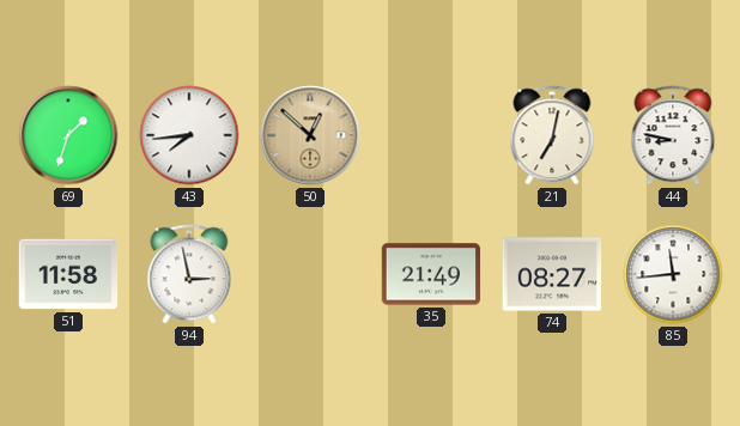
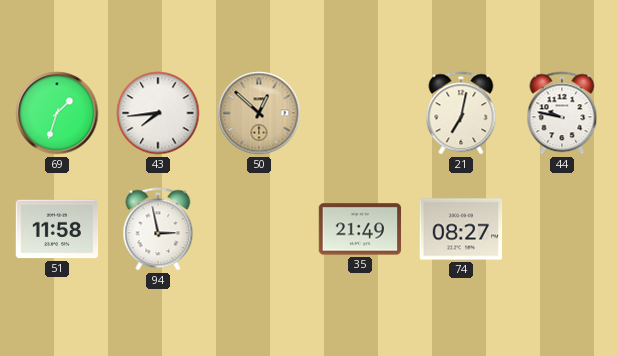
44: 8:47 -> 9:47
85: 11:44 -> none
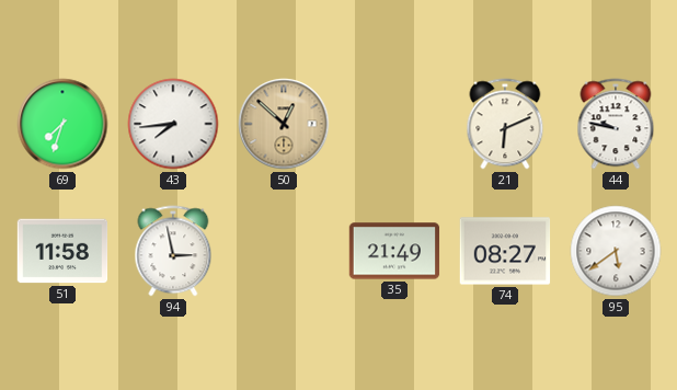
69: 1:33 -> 7:33
21: 7:02 -> 6:11
95: none -> 5:39
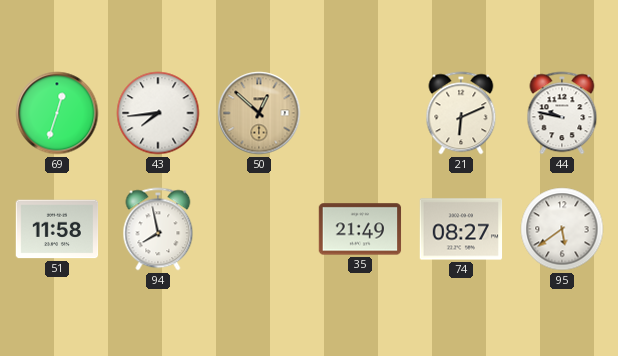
69: 7:33 -> 12:33
94: 2:58 -> 7:58
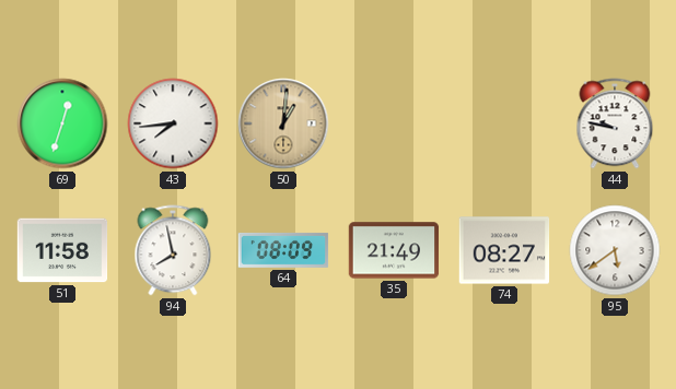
50: 12:52 -> 1:01
21: 6:11 -> none
64: none -> 08:09
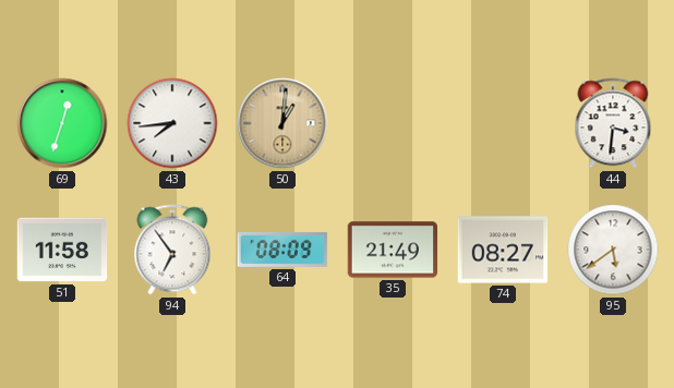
44: 9:47 -> 3:31
94: 7:58 -> 6:54
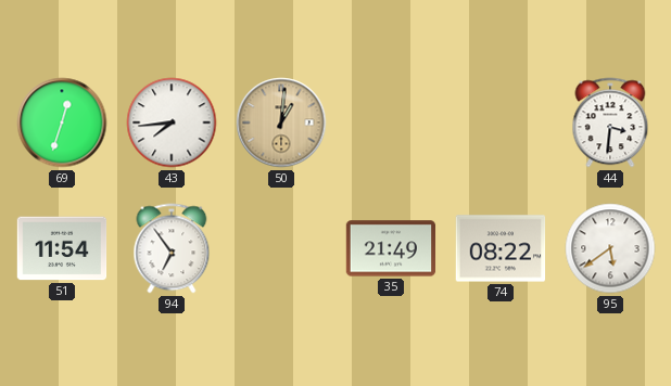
51: 11:58 -> 11:54
64: 08:09 -> none
74: 08:27 -> 08:22
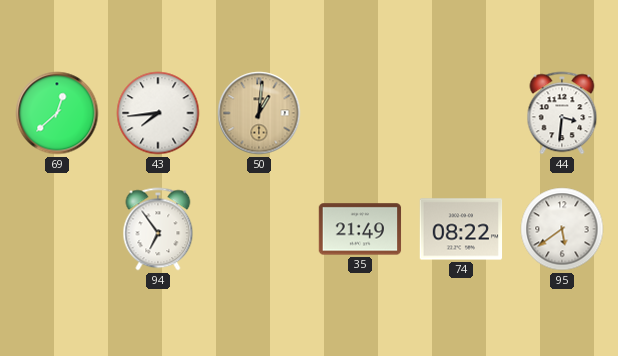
69: 12:33 -> 12:38
51: 11:54 -> none
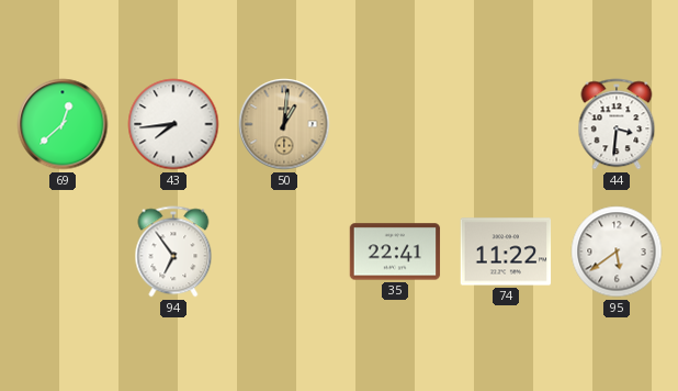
35: 21:49 -> 22:41
74: 08:22 -> 11:22
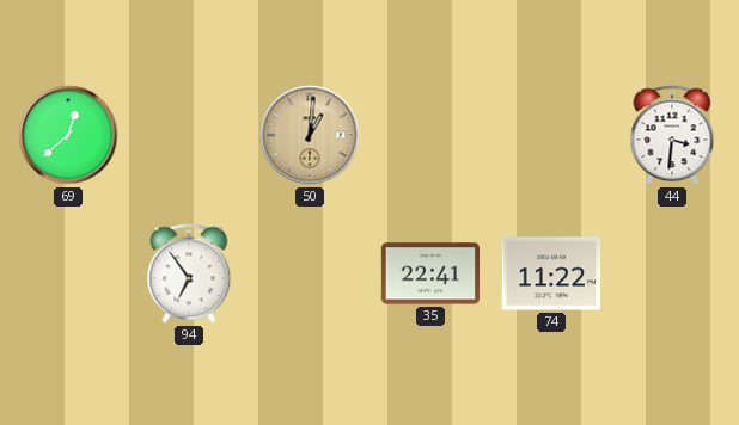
43: 7:44 -> none
95: 5:39 -> none
